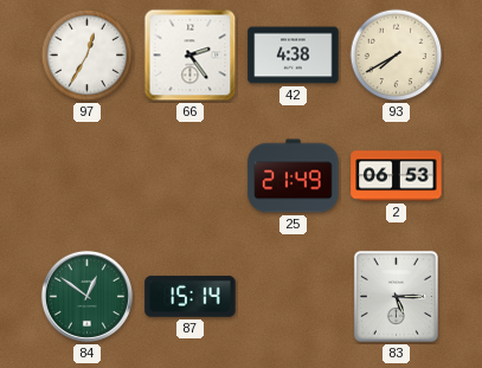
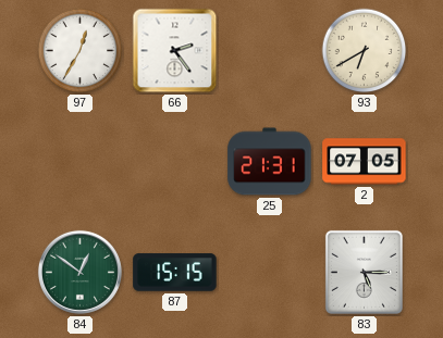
42: 4:38 -> none
93: 7:40 -> 6:40
25: 21:49 -> 21:31
2: 06:53 -> 07:05
87: 15:14 -> 15:15
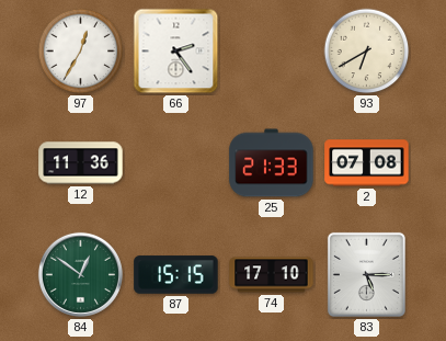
12: none -> 11:36
25: 21:31 -> 21:33
2: 07:05 -> 07:08
74: none -> 17:10
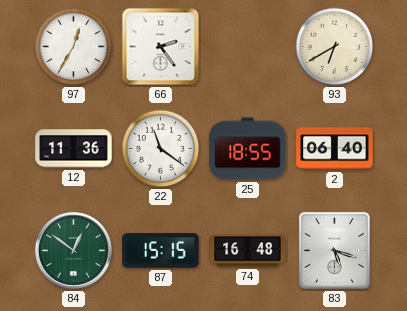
22: none -> 11:21
25: 21:33 -> 18:55
2: 07:08 -> 06:40
74: 17:10 -> 16:48
83: 5:15 -> 5:18
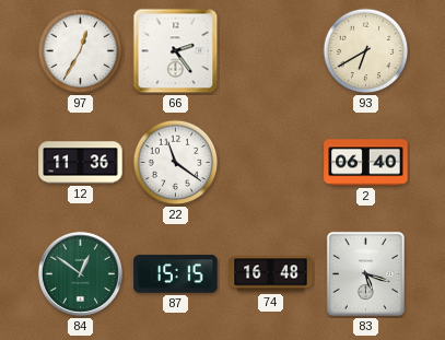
25: 18:55 -> none
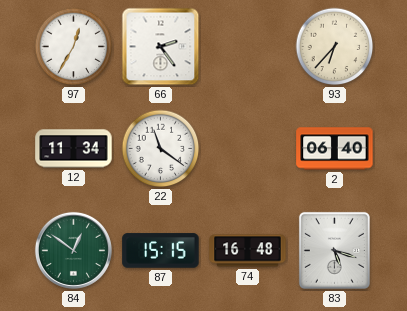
93: 6:40 -> 6:37
12: 11:36 -> 11:34
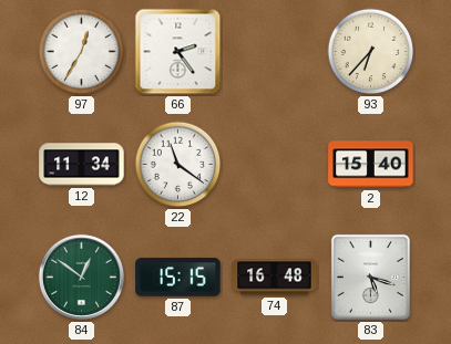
2: 06:40 -> 15:40
